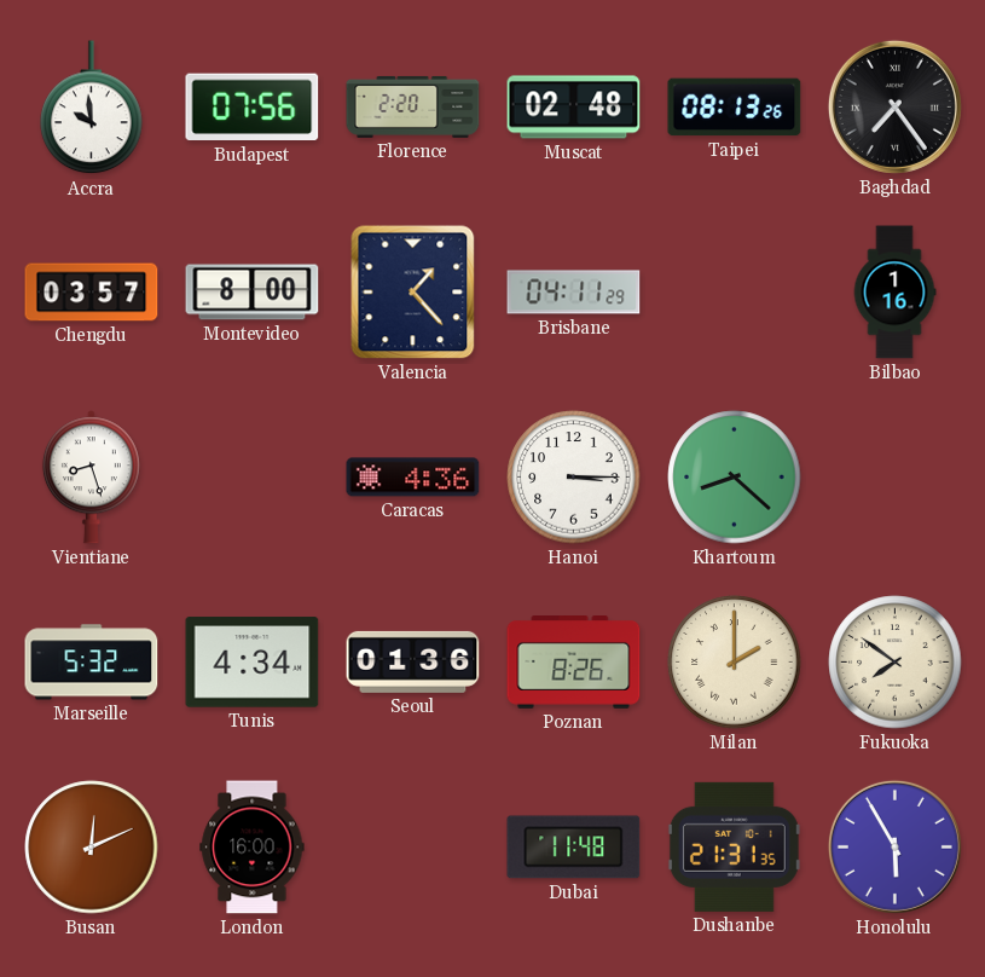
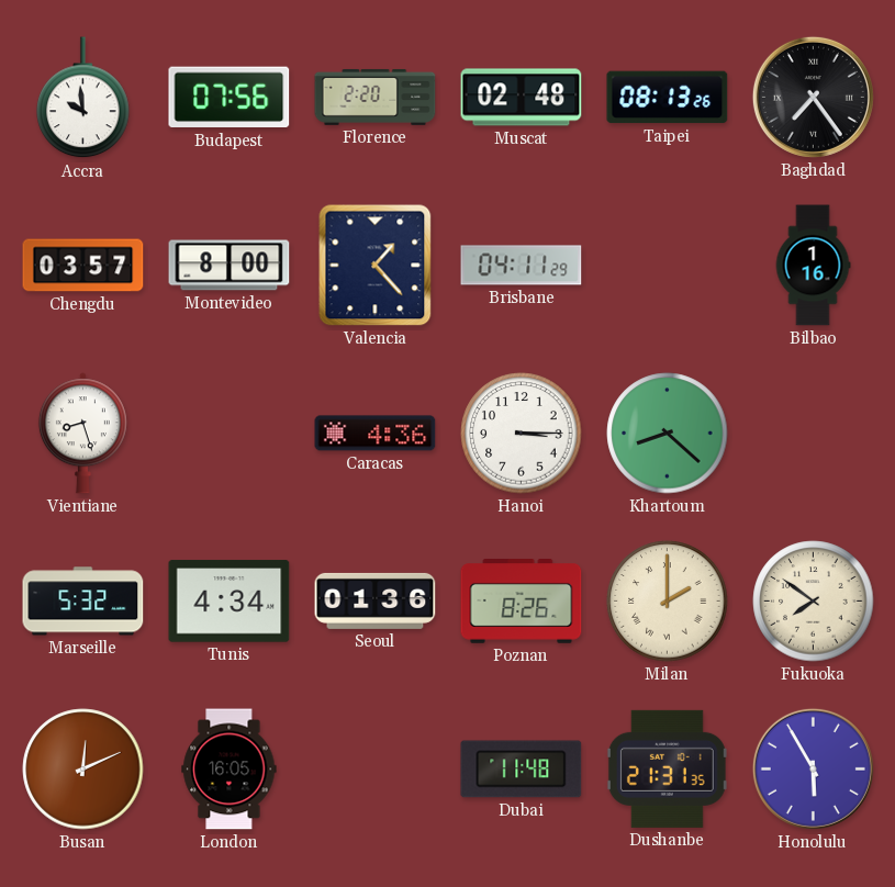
London: 16:00 -> 16:05
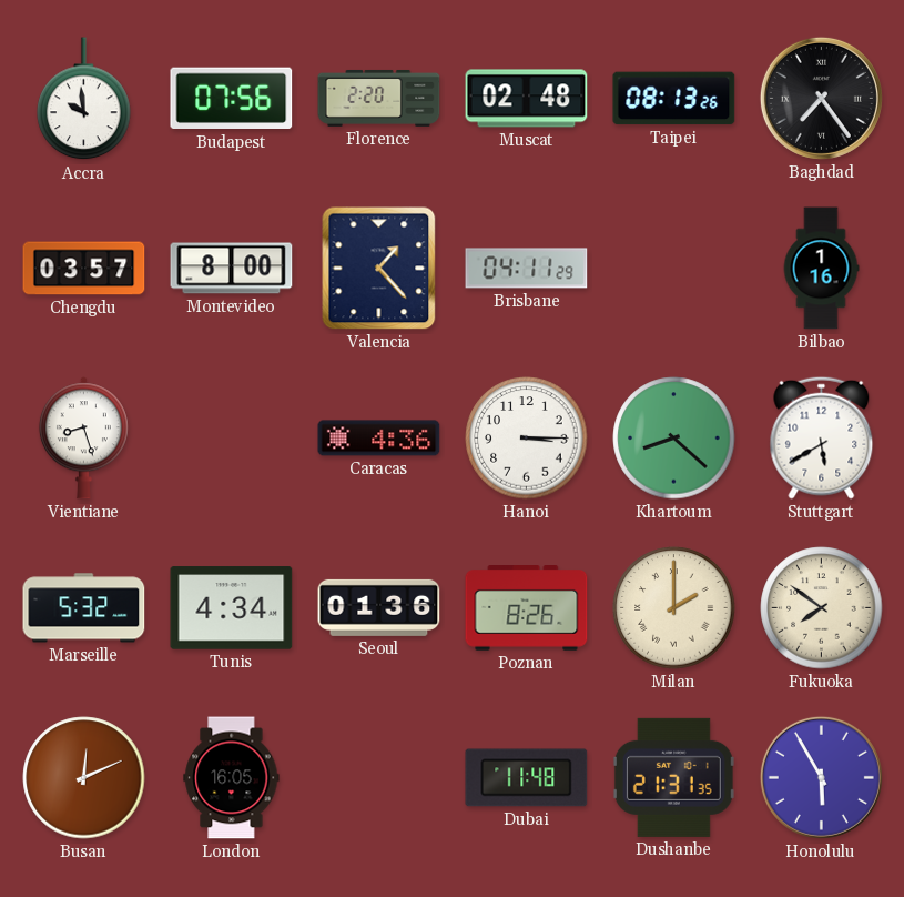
Stuttgart: none -> 5:40
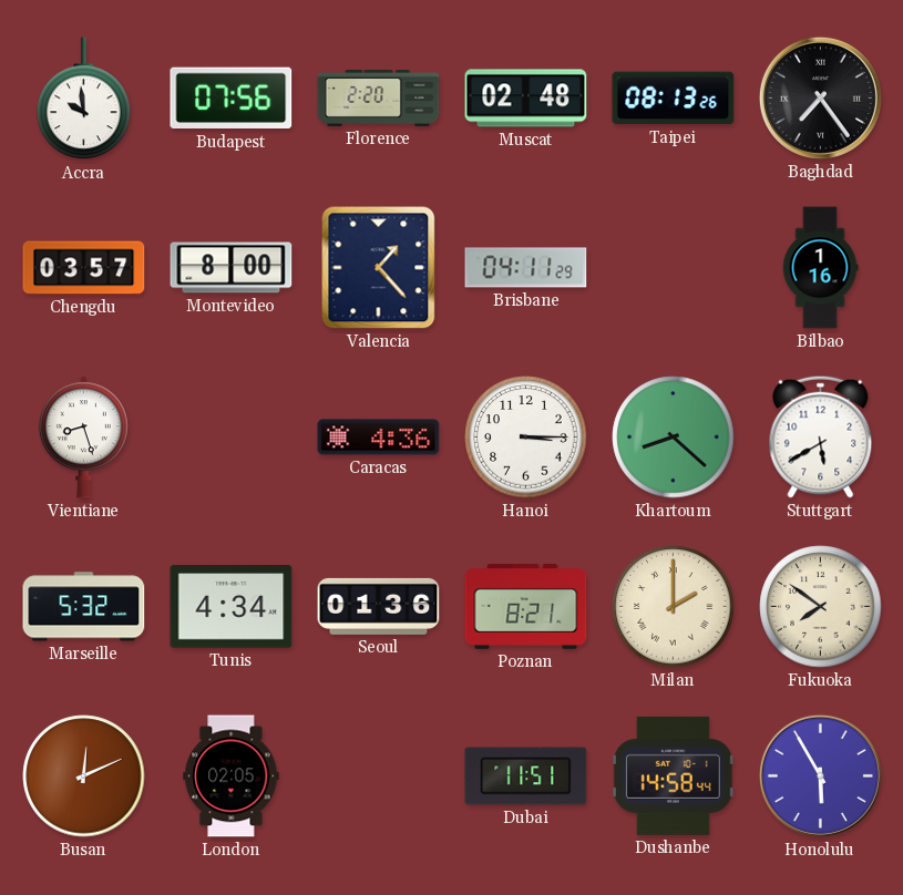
Poznan: 8:26 -> 8:21
London: 16:05 -> 02:05
Dubai: 11:48 -> 11:51
Dushanbe: 21:31 -> 14:58
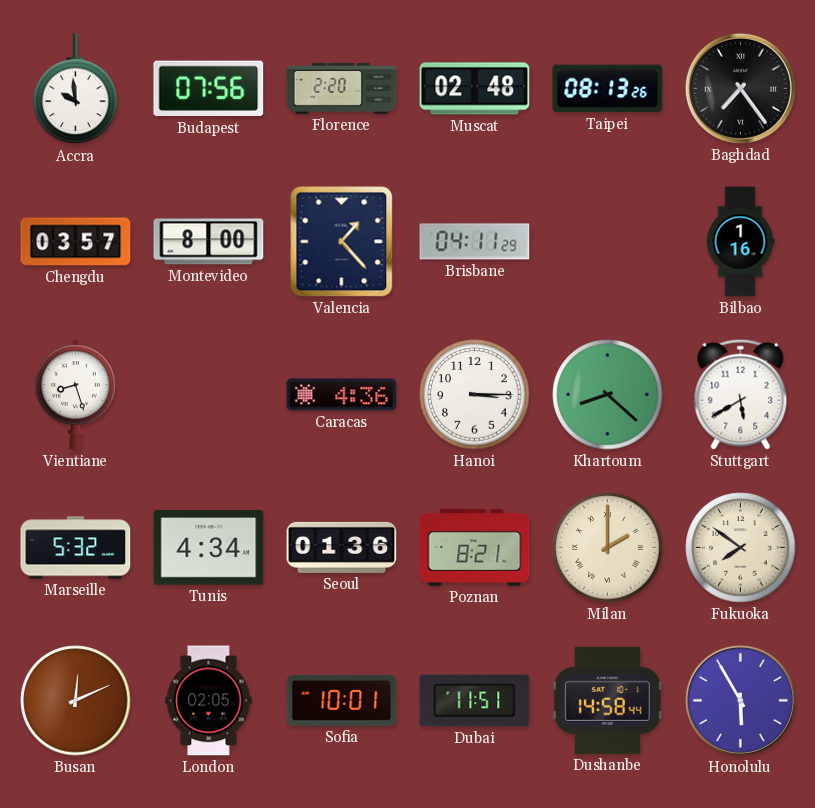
Sofia: none -> 10:01
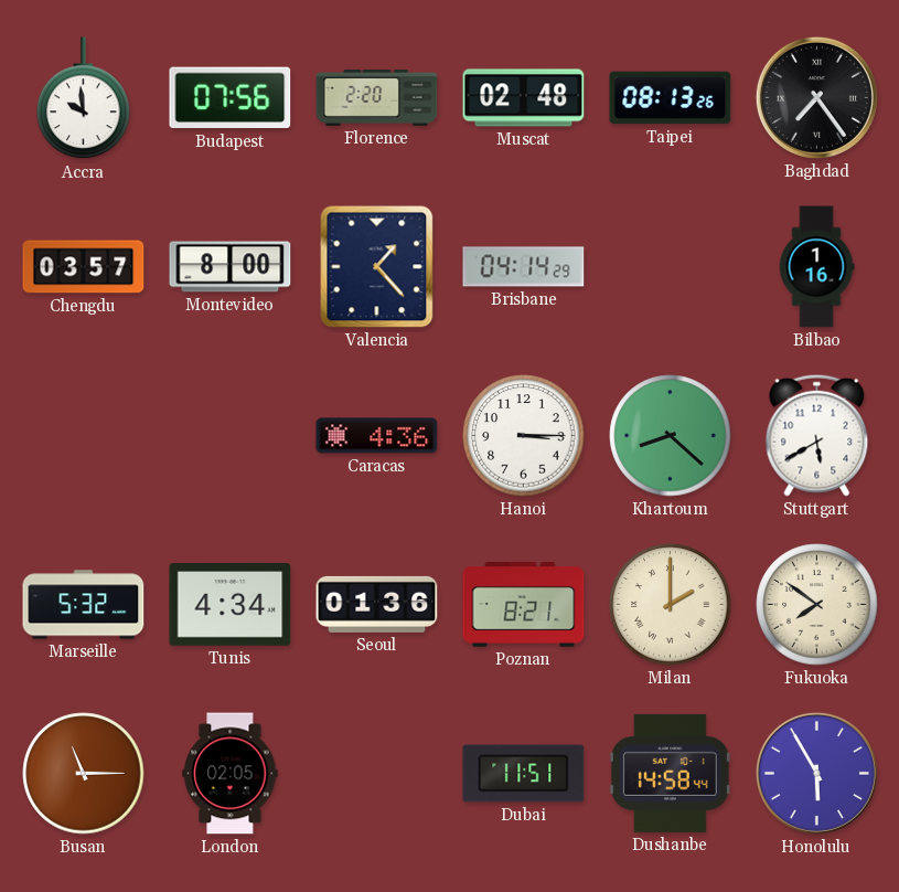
Brisbane: 04:11 -> 04:14
Vientiane: 8:27 -> none
Busan: 12:11 -> 11:15
Sofia: 10:01 -> none
